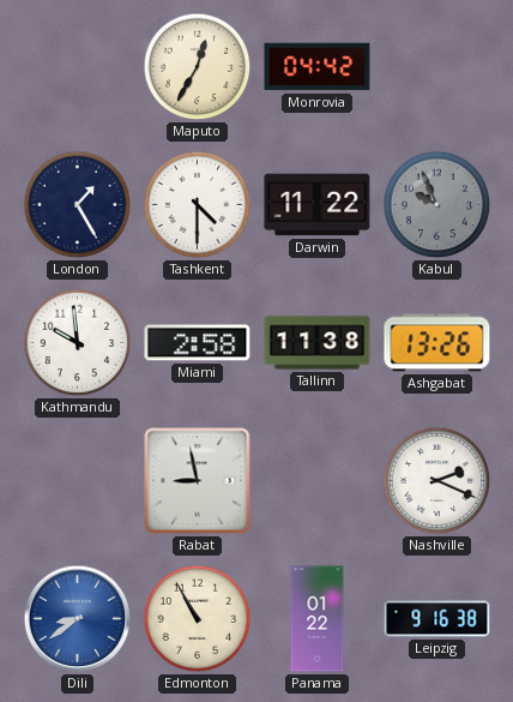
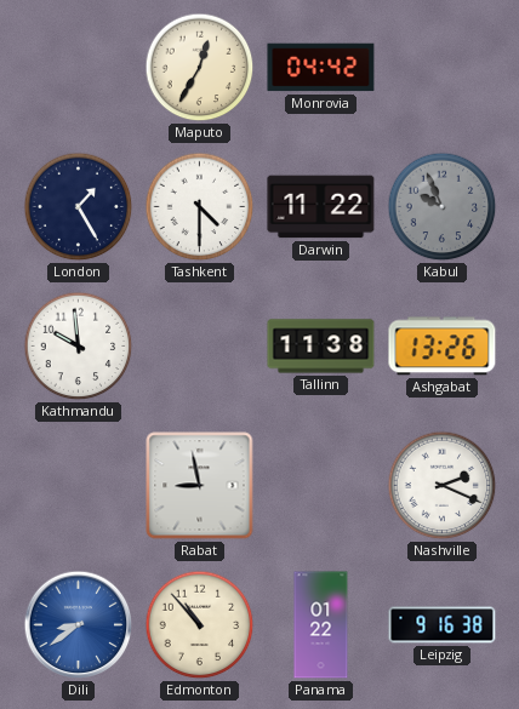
Miami: 2:58 -> none
Edmonton: 10:55 -> 10:53
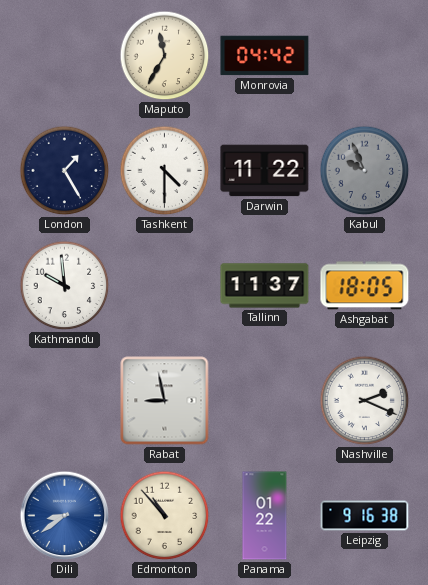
Maputo: 12:35 -> 11:35
Tallinn: 11:38 -> 11:37
Ashgabat: 13:26 -> 18:05
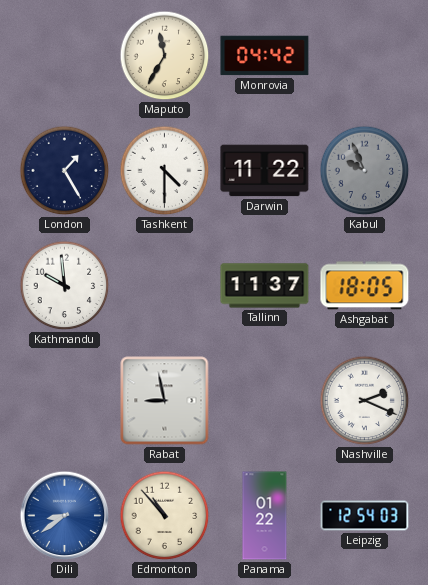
Leipzig: 9:16 -> 12:54
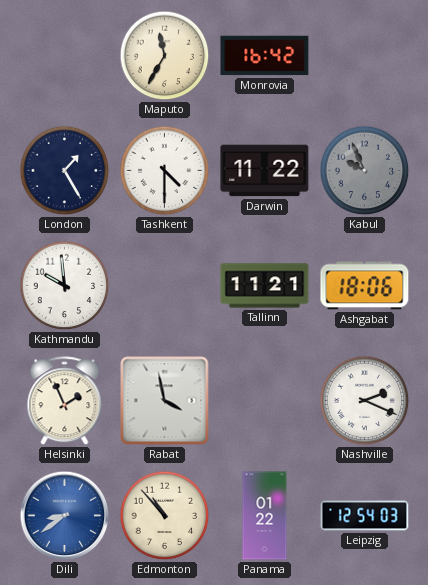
Monrovia: 04:42 -> 16:42
Tallinn: 11:37 -> 11:21
Ashgabat: 18:05 -> 18:06
Helsinki: none -> 1:56
Rabat: 8:58 -> 3:58
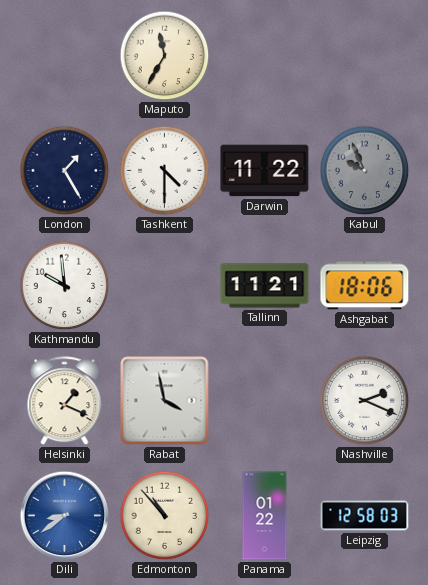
Monrovia: 16:42 -> none
Helsinki: 1:56 -> 1:19
Leipzig: 12:54 -> 12:58
